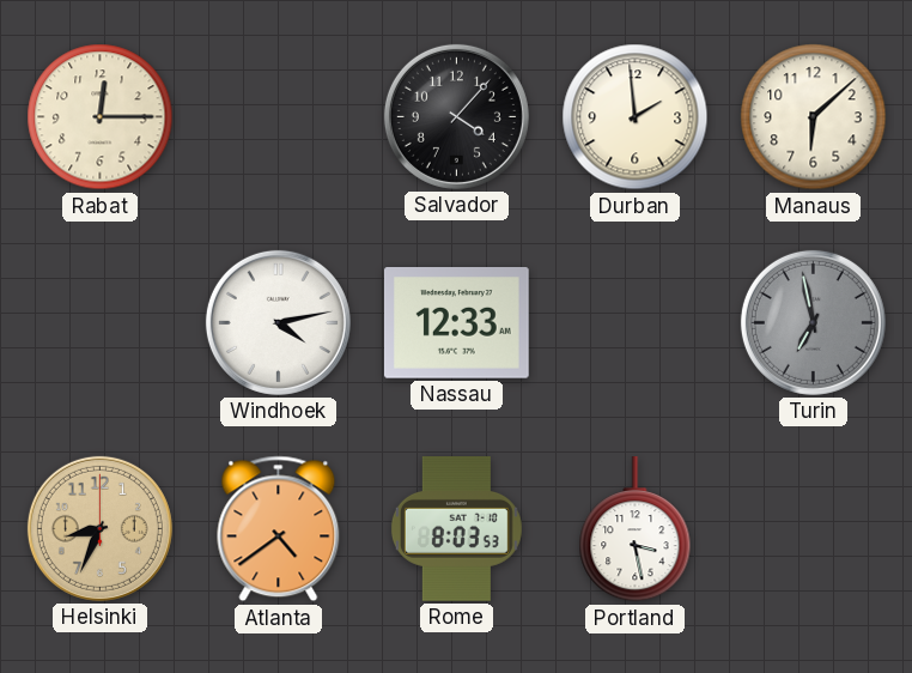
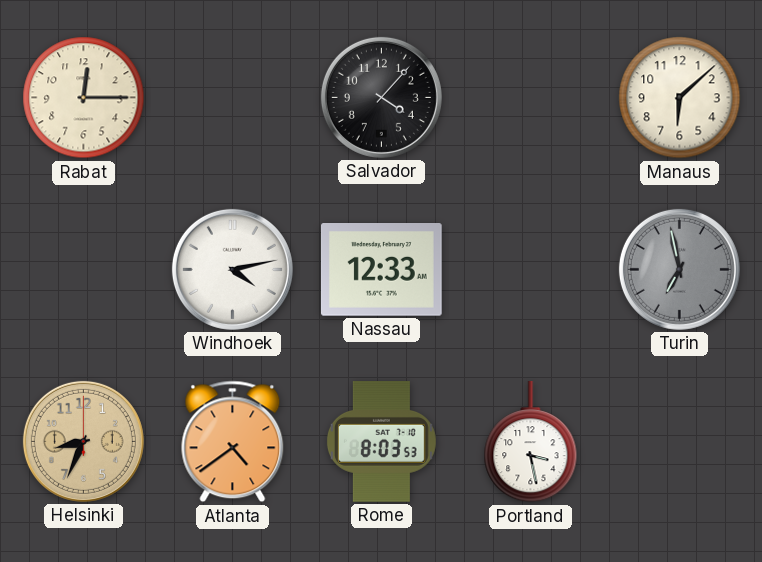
Durban: 1:59 -> none
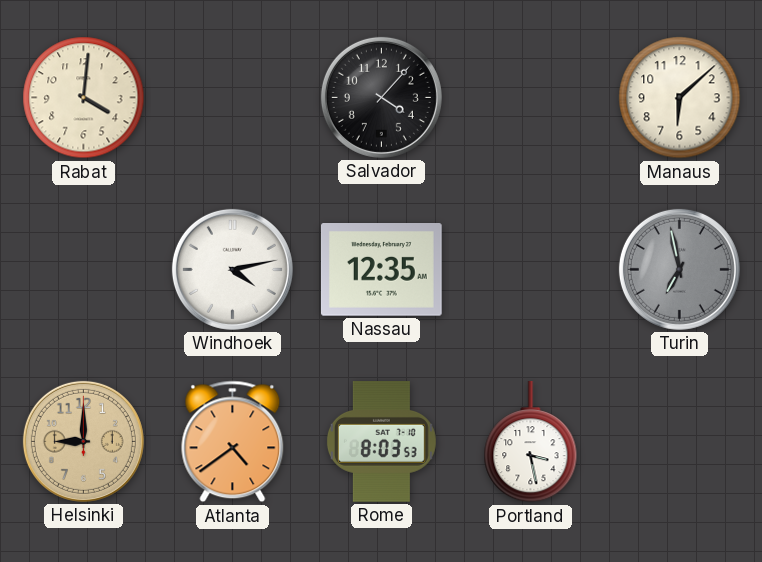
Rabat: 12:15 -> 4:01
Nassau: 12:33 -> 12:35
Helsinki: 8:34 -> 9:00
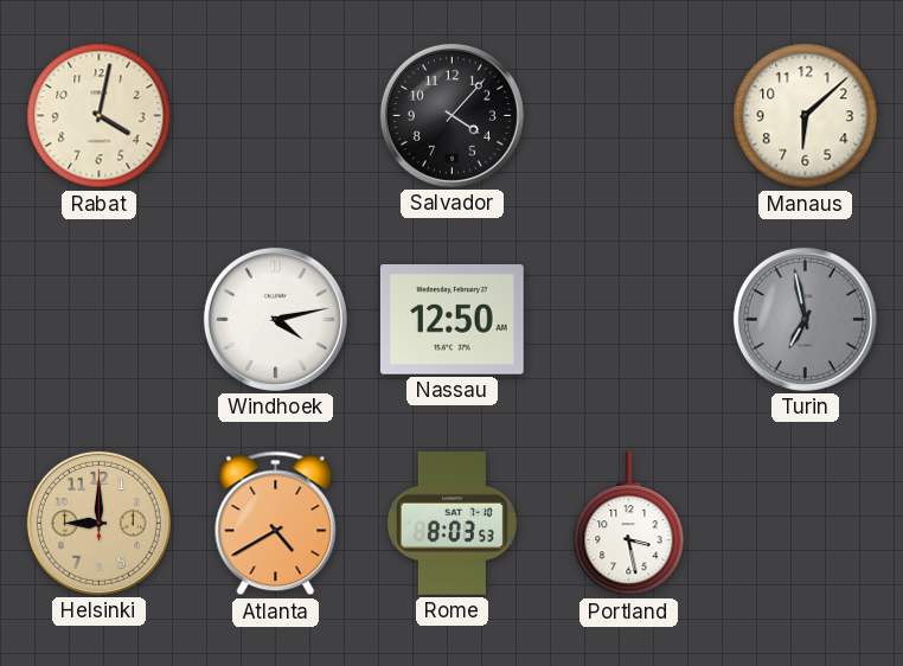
Rabat: 4:01 -> 4:02
Nassau: 12:35 -> 12:50
Atlanta: 4:39 -> 4:40
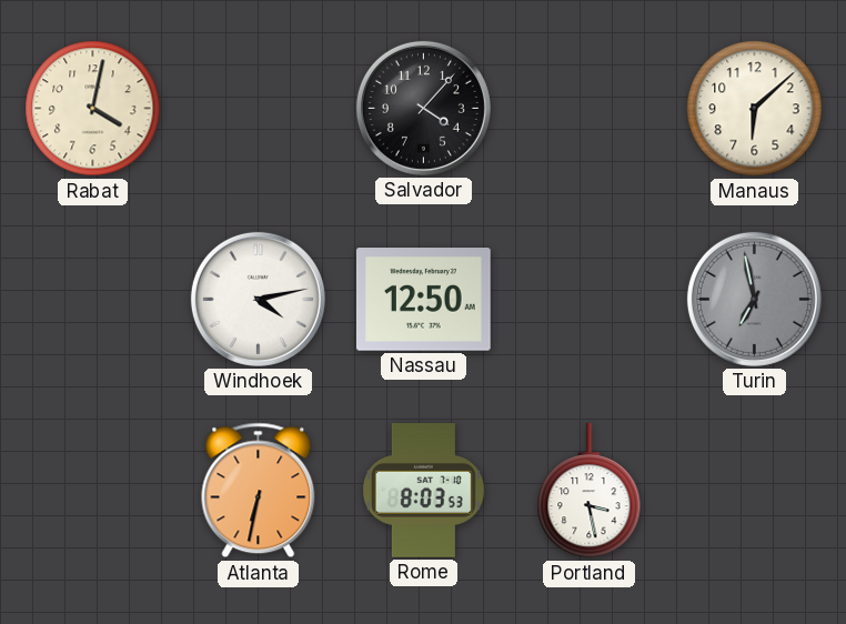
Helsinki: 9:00 -> none
Atlanta: 4:40 -> 6:32
